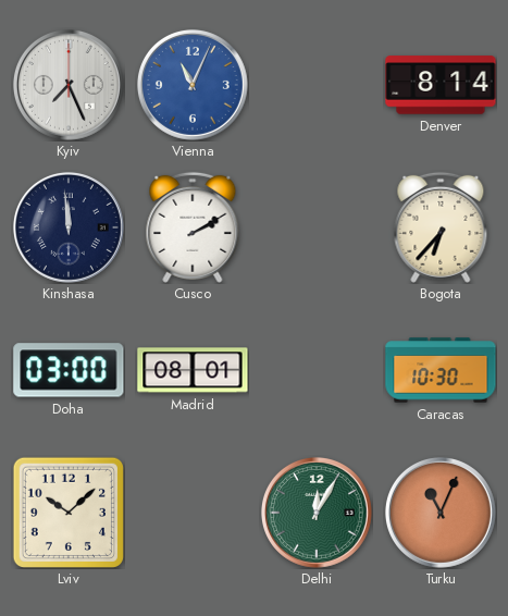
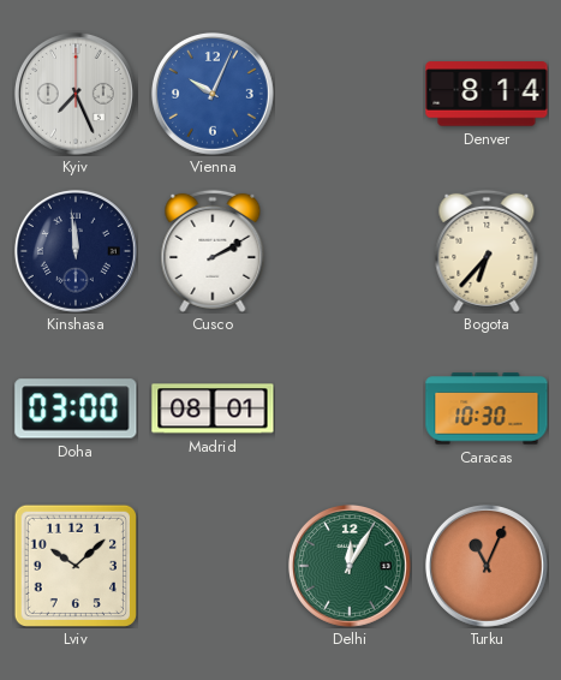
Vienna: 11:04 -> 10:04
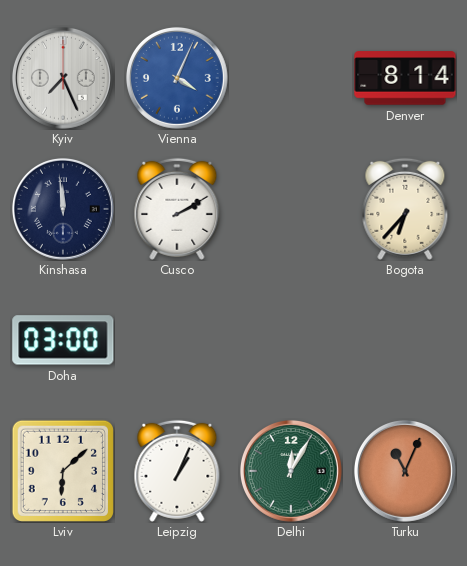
Vienna: 10:04 -> 4:04
Madrid: 08:01 -> none
Caracas: 10:30 -> none
Lviv: 10:08 -> 6:08
Leipzig: none -> 1:04
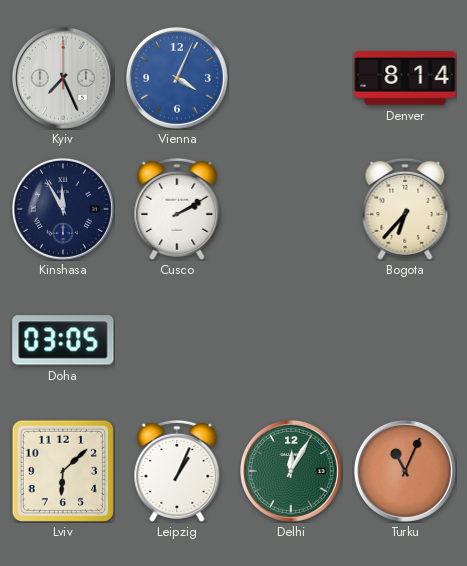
Kinshasa: 11:59 -> 11:55
Doha: 03:00 -> 03:05
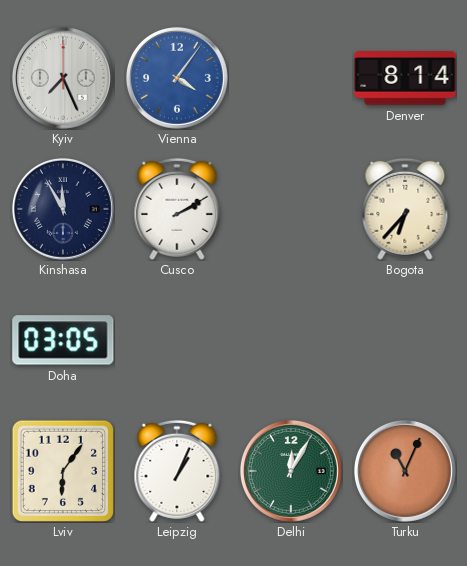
Vienna: 4:04 -> 4:06
Lviv: 6:08 -> 6:06
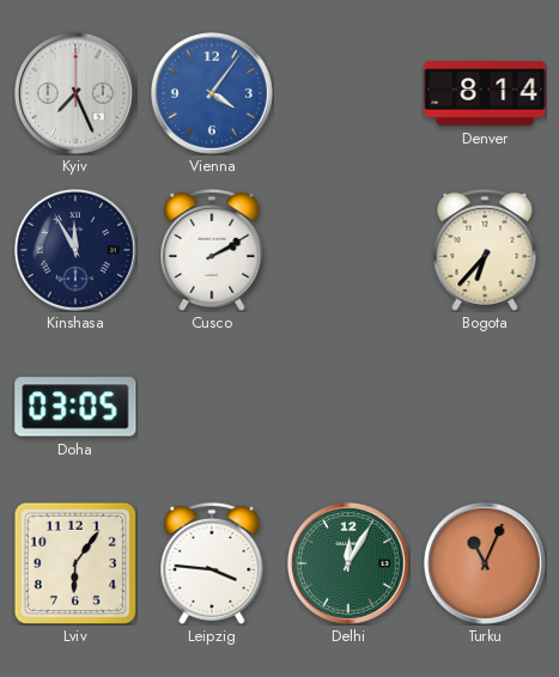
Leipzig: 1:04 -> 3:46
